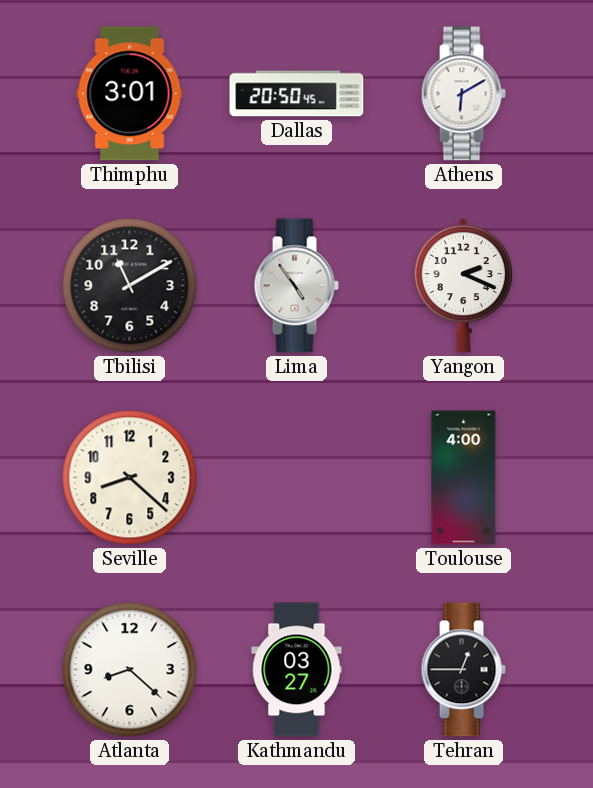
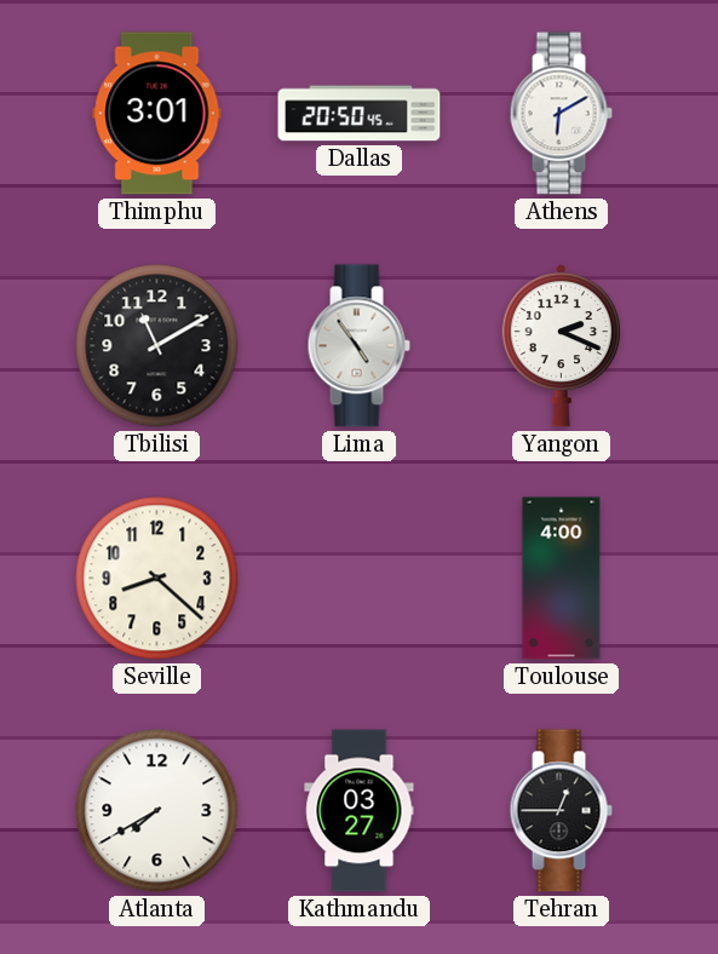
Atlanta: 8:22 -> 7:40
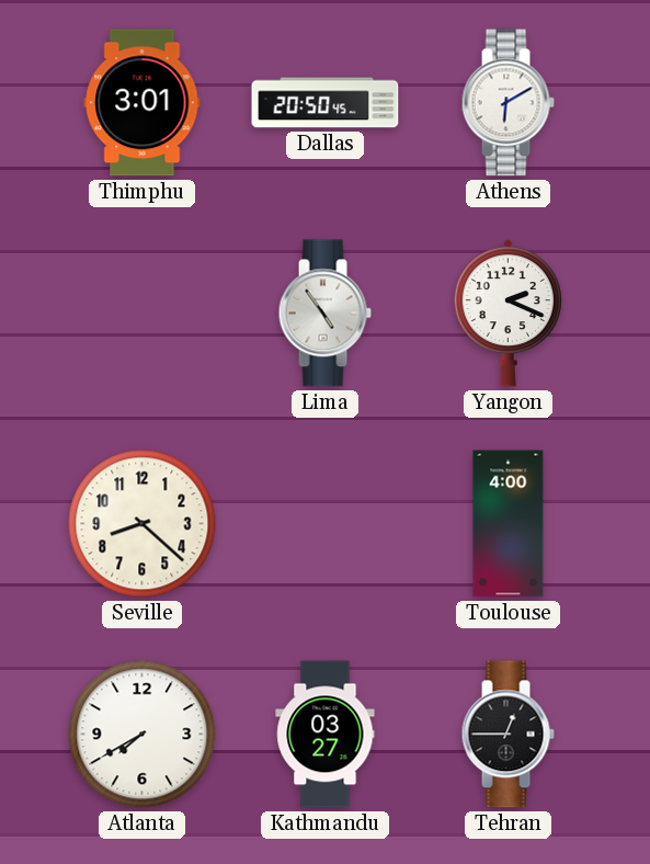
Tbilisi: 11:10 -> none
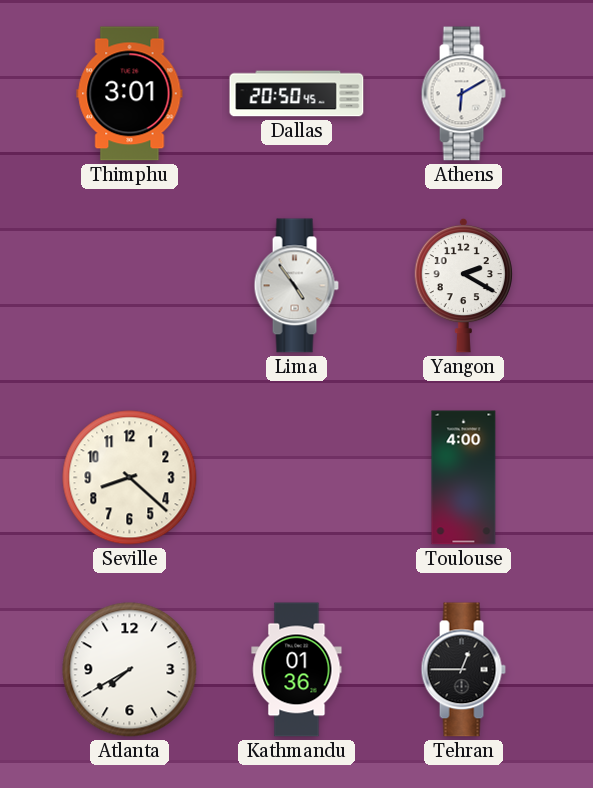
Yangon: 2:19 -> 2:20
Kathmandu: 03:27 -> 01:36
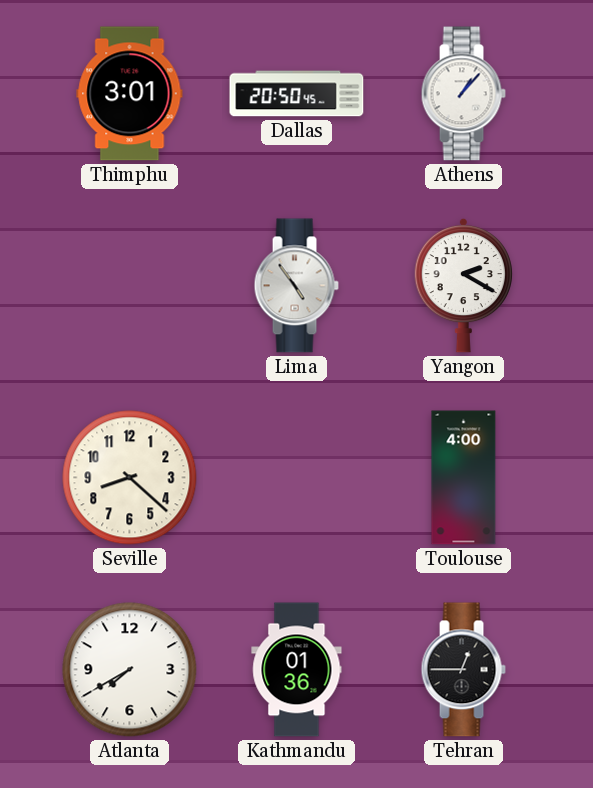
Athens: 6:10 -> 1:07
